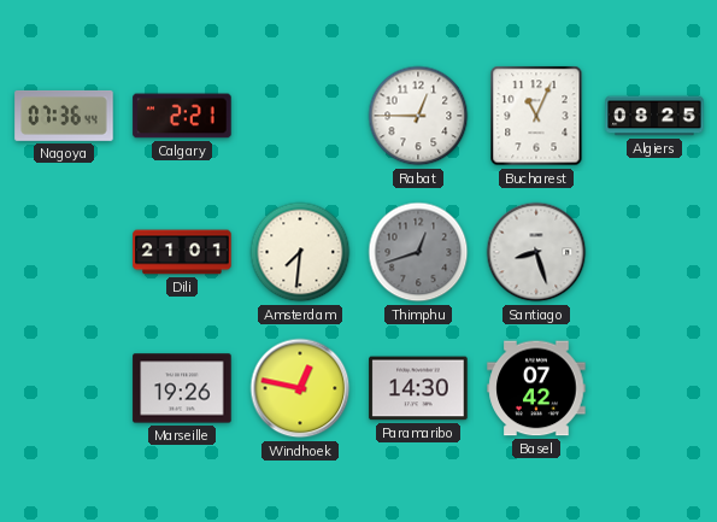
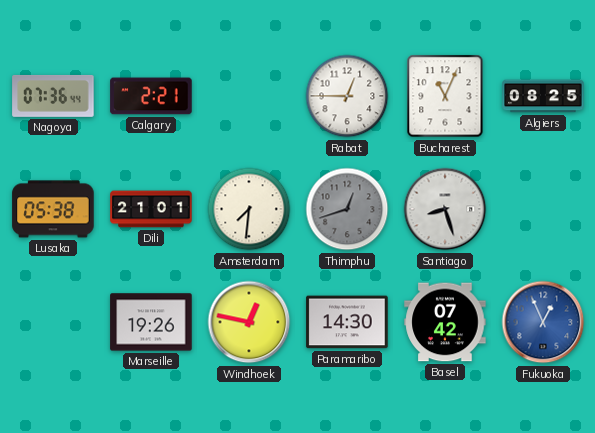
Lusaka: none -> 05:38
Fukuoka: none -> 12:56
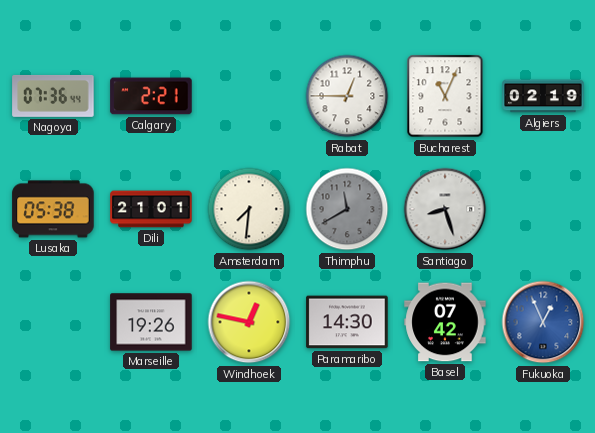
Algiers: 08:25 -> 02:19
Thimphu: 12:42 -> 11:40
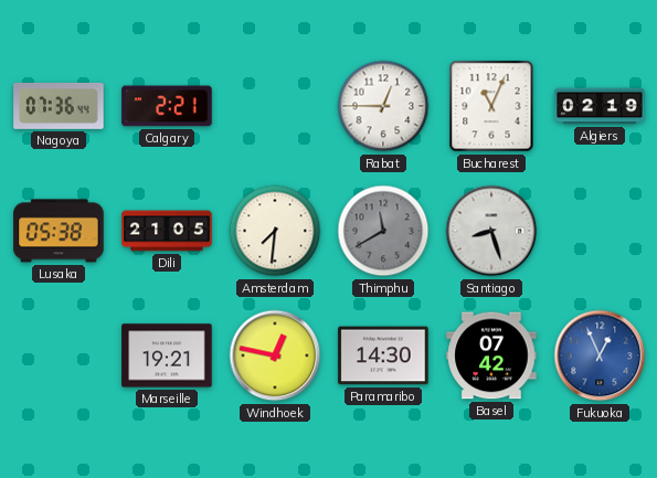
Dili: 21:01 -> 21:05
Marseille: 19:26 -> 19:21
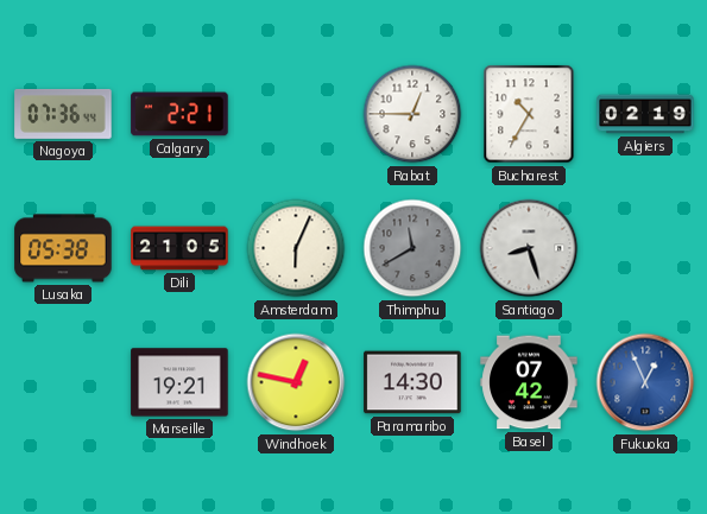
Bucharest: 11:04 -> 10:35
Amsterdam: 7:31 -> 6:04
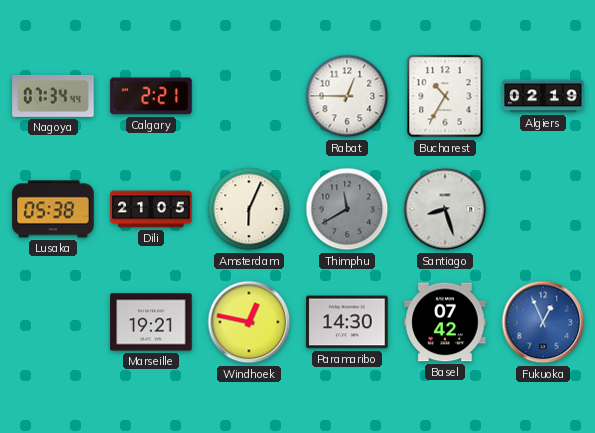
Nagoya: 07:36 -> 07:34
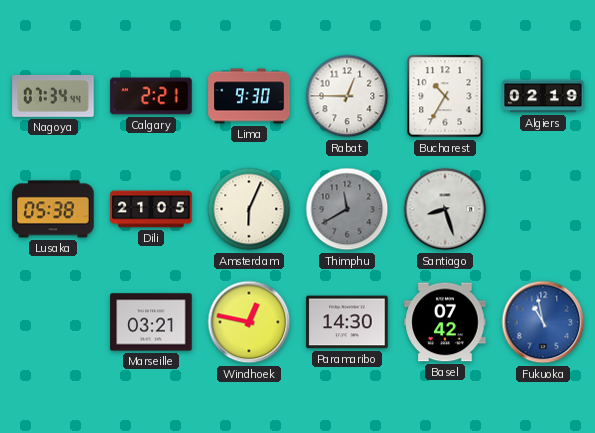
Lima: none -> 9:30
Marseille: 19:21 -> 03:21
Fukuoka: 12:56 -> 10:58
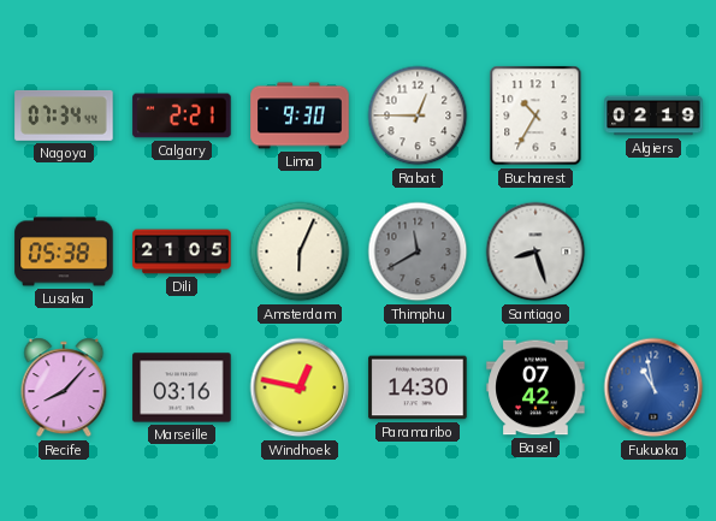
Recife: none -> 8:07
Marseille: 03:21 -> 03:16
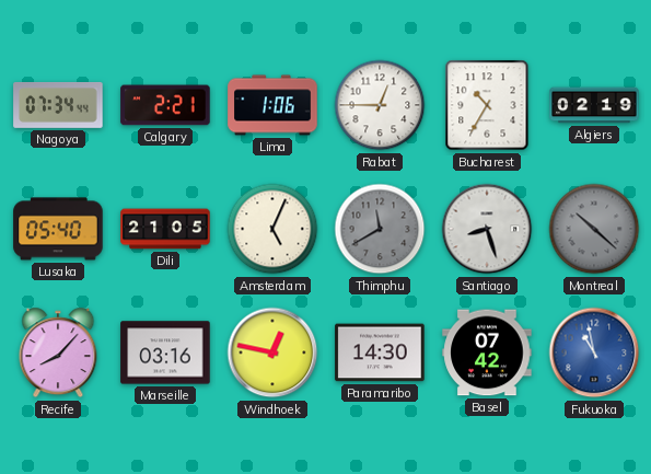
Lima: 9:30 -> 1:06
Lusaka: 05:38 -> 05:40
Amsterdam: 6:04 -> 5:04
Montreal: none -> 10:22
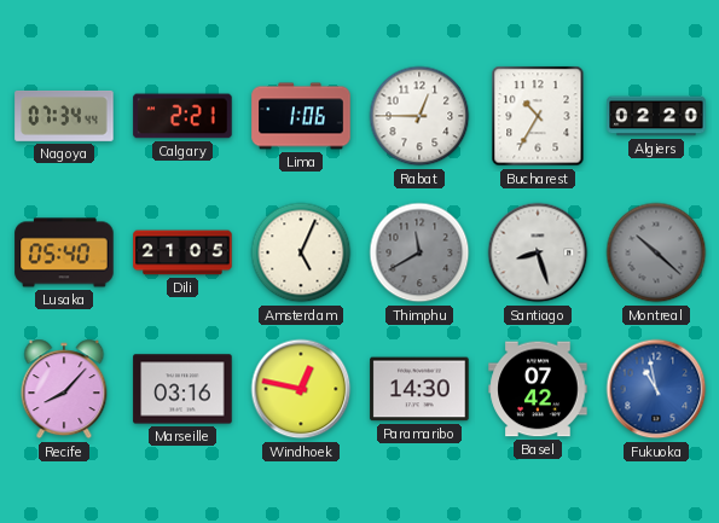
Algiers: 02:19 -> 02:20
